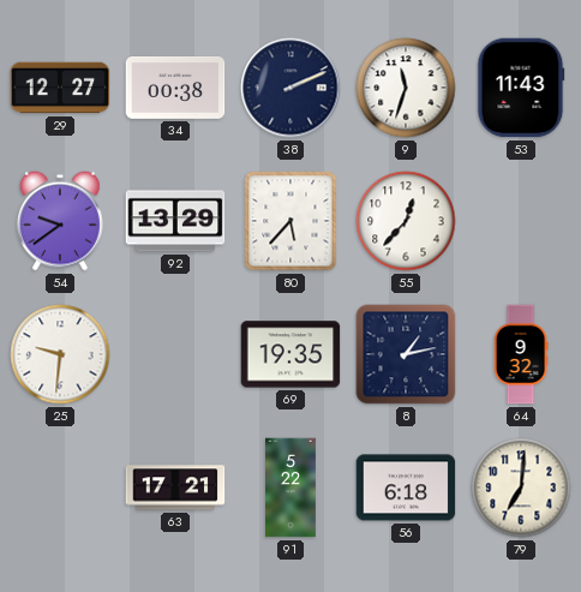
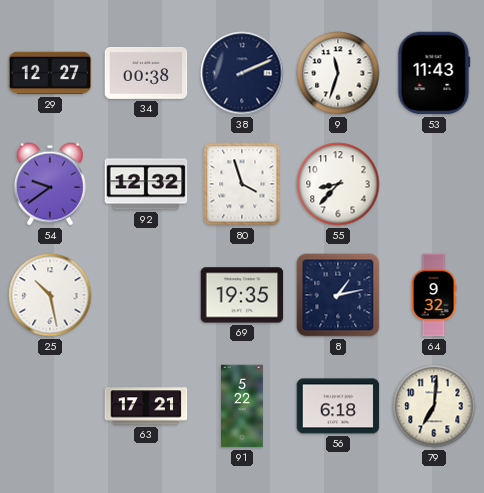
92: 13:29 -> 12:32
80: 5:37 -> 3:57
55: 12:37 -> 8:37
25: 9:31 -> 10:28
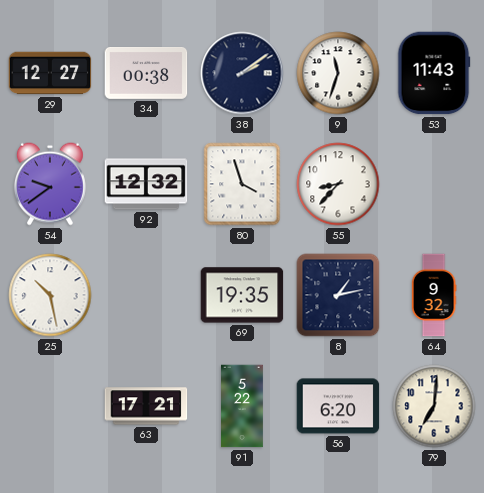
38: 2:11 -> 2:09
56: 6:18 -> 6:20
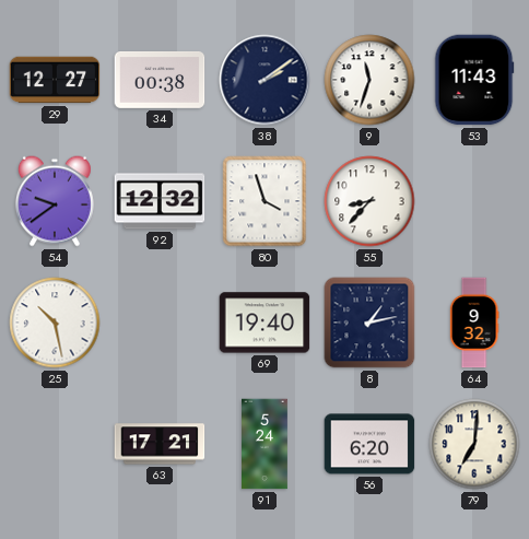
69: 19:35 -> 19:40
91: 5:22 -> 5:24
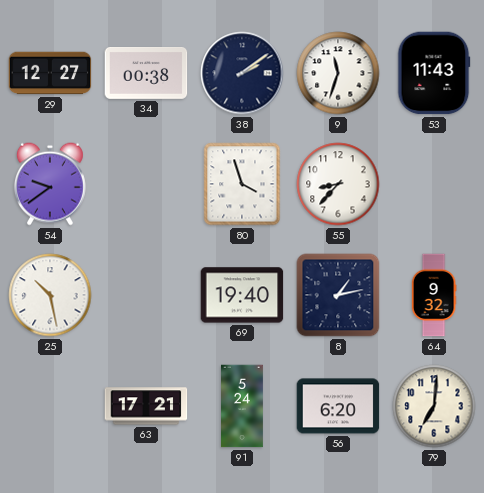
92: 12:32 -> none
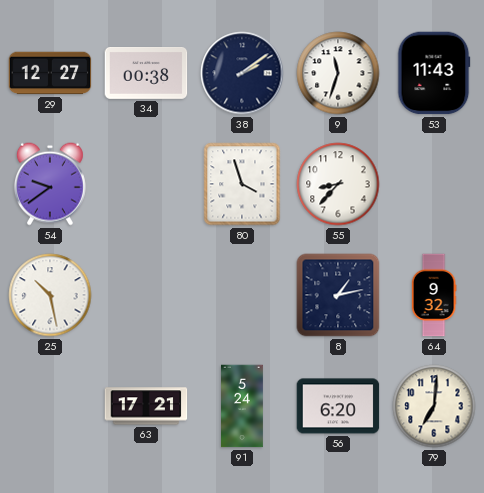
69: 19:40 -> none
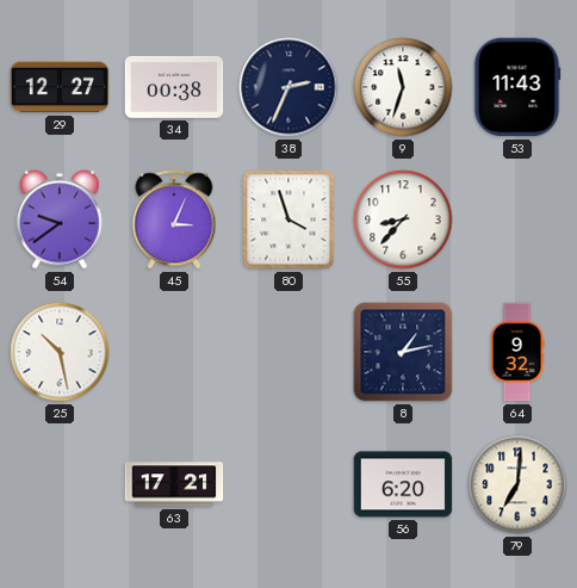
38: 2:09 -> 2:34
45: none -> 3:04
91: 5:24 -> none
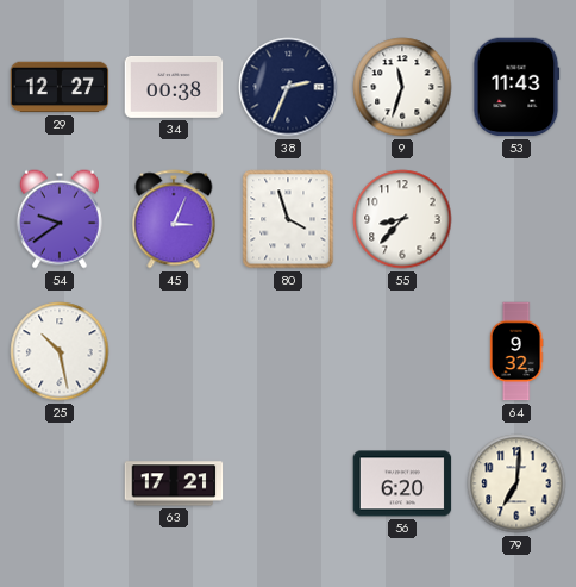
8: 1:13 -> none
